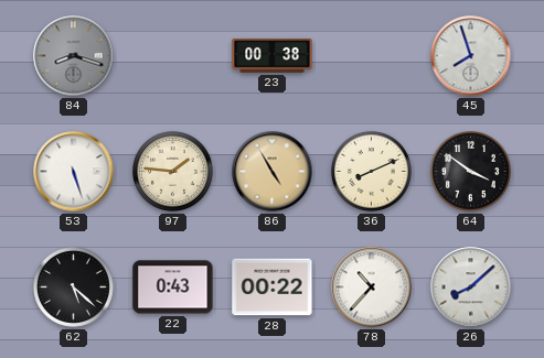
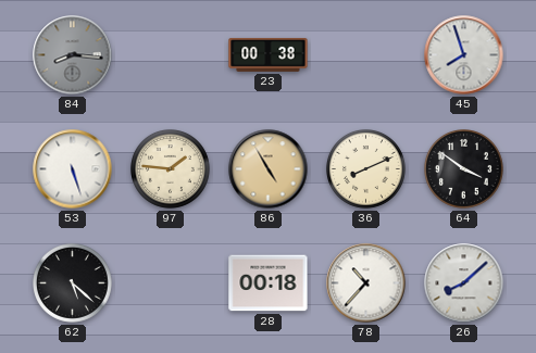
84: 8:18 -> 8:16
22: 0:43 -> none
28: 00:22 -> 00:18
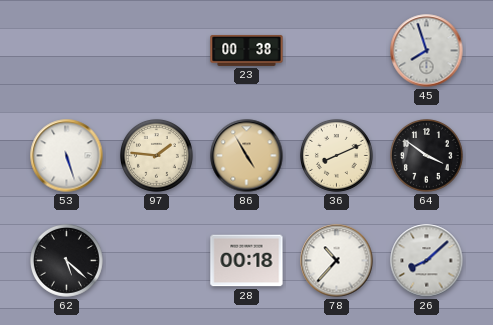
84: 8:16 -> none
